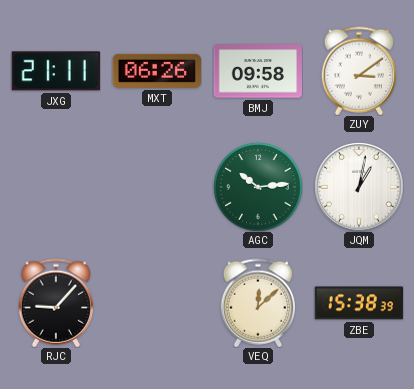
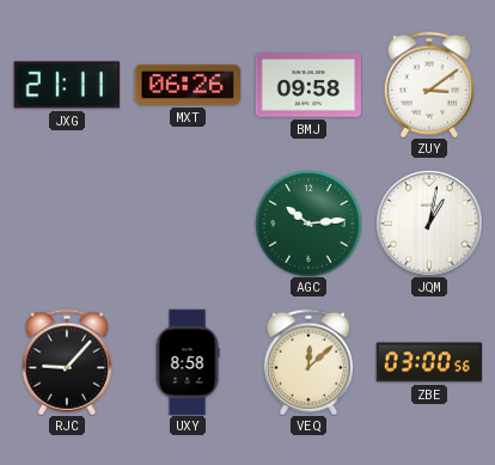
UXY: none -> 8:58
ZBE: 15:38 -> 03:00
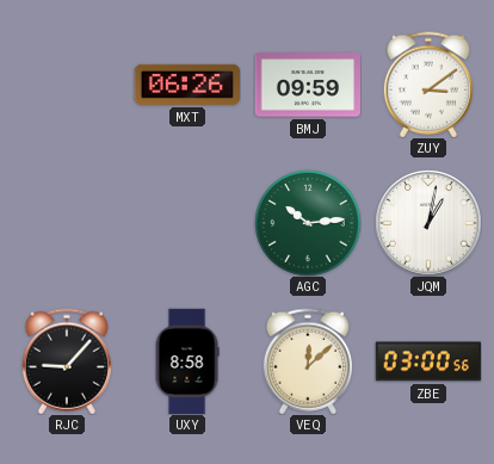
JXG: 21:11 -> none
BMJ: 09:58 -> 09:59
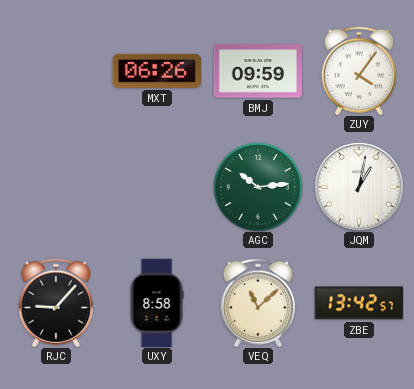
ZUY: 3:09 -> 4:06
VEQ: 12:08 -> 11:08
ZBE: 03:00 -> 13:42
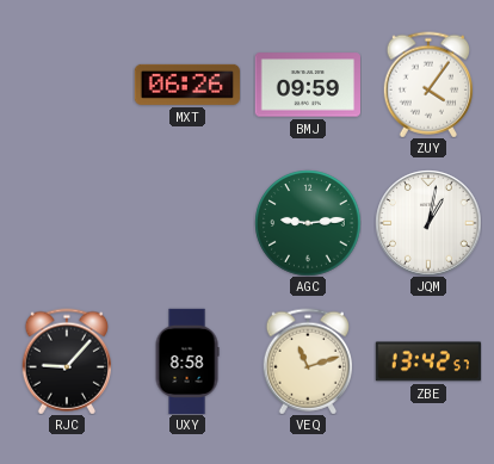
AGC: 10:14 -> 9:14
VEQ: 11:08 -> 11:12
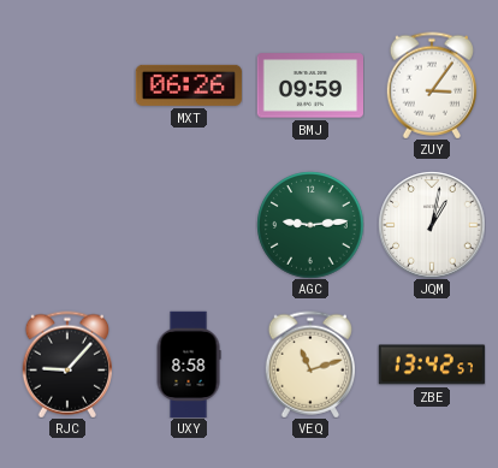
ZUY: 4:06 -> 3:06
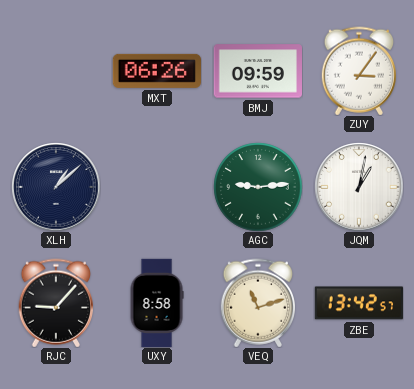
XLH: none -> 1:08
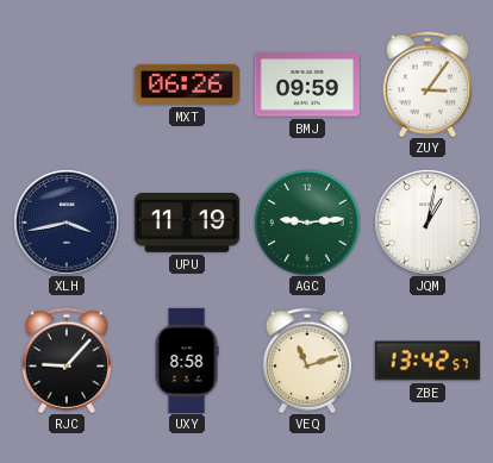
XLH: 1:08 -> 3:43
UPU: none -> 11:19
